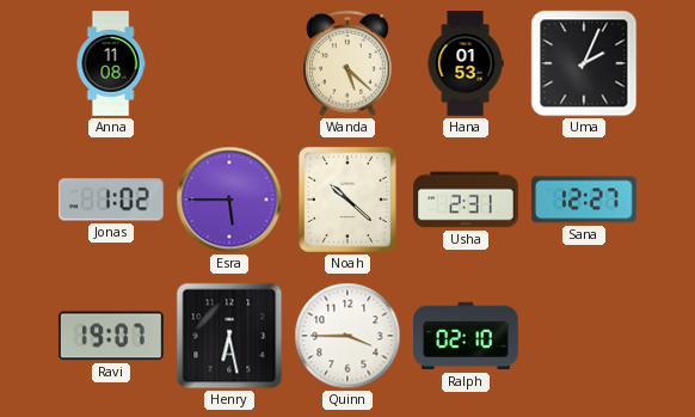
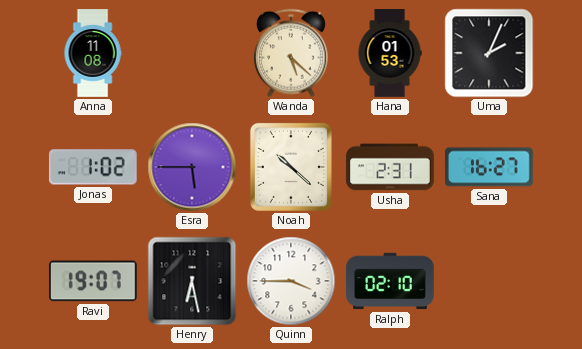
Sana: 12:27 -> 16:27
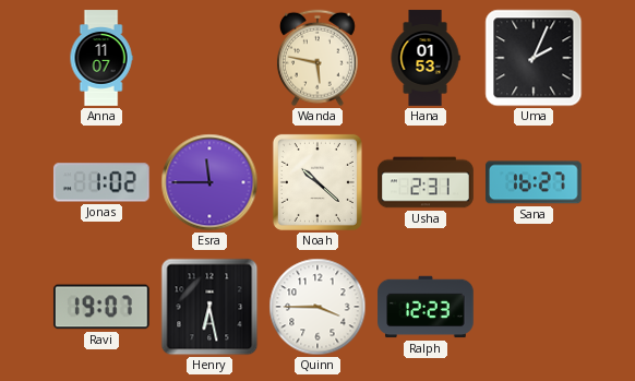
Anna: 11:08 -> 11:07
Wanda: 5:22 -> 5:47
Esra: 5:45 -> 11:45
Ralph: 02:10 -> 12:23
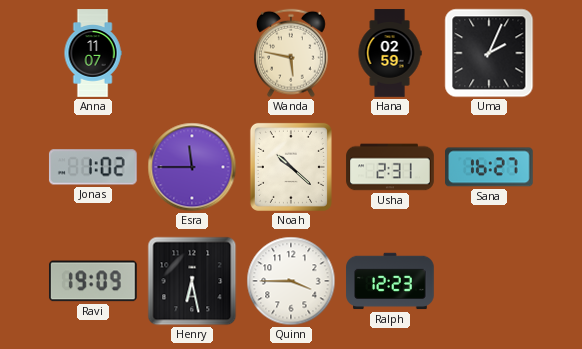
Hana: 01:53 -> 02:59
Ravi: 19:07 -> 19:09
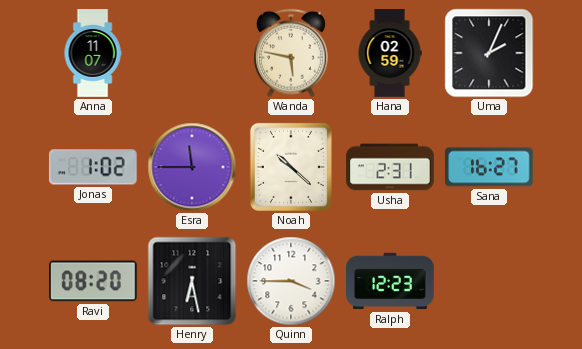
Ravi: 19:09 -> 08:20
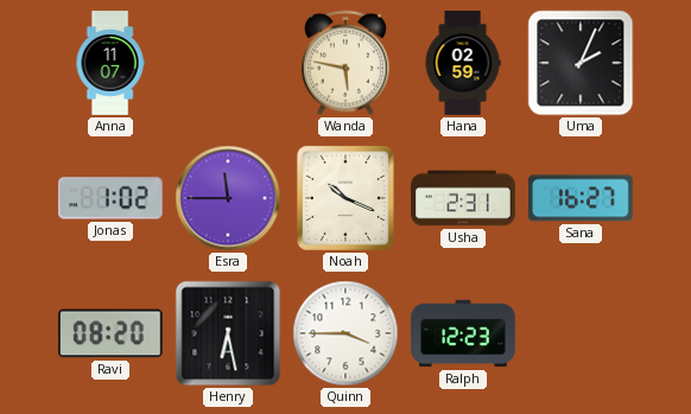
Noah: 10:22 -> 10:19
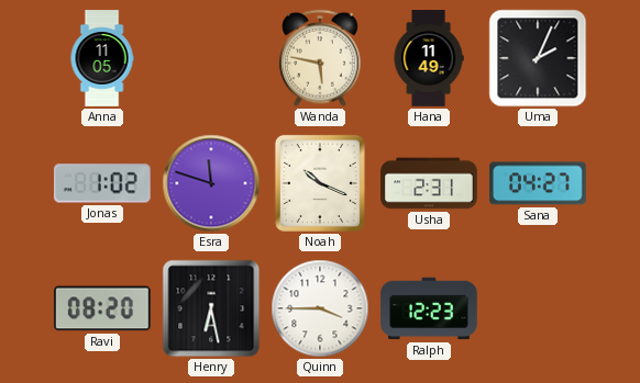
Anna: 11:07 -> 11:05
Hana: 02:59 -> 11:49
Esra: 11:45 -> 11:48
Sana: 16:27 -> 04:27
